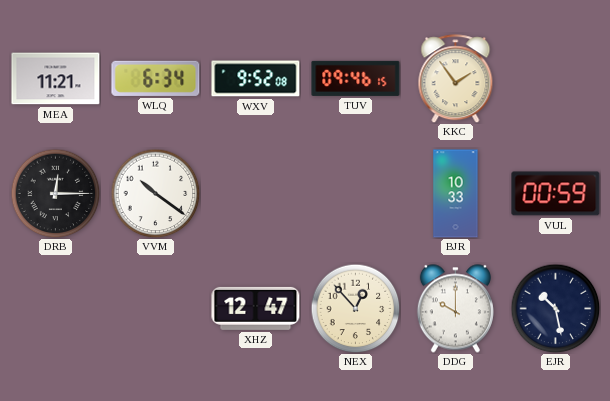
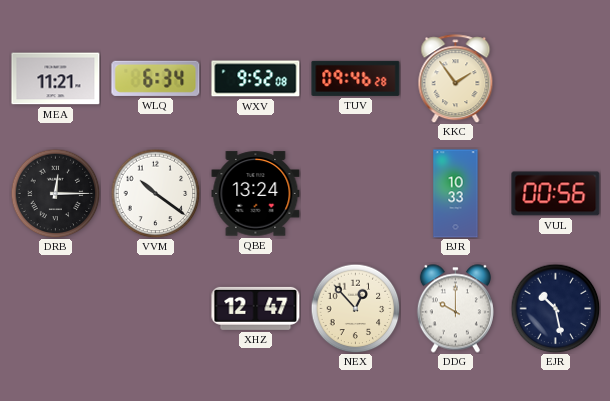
TUV: 09:46:15 -> 09:46:28
QBE: none -> 13:24
VUL: 00:59 -> 00:56
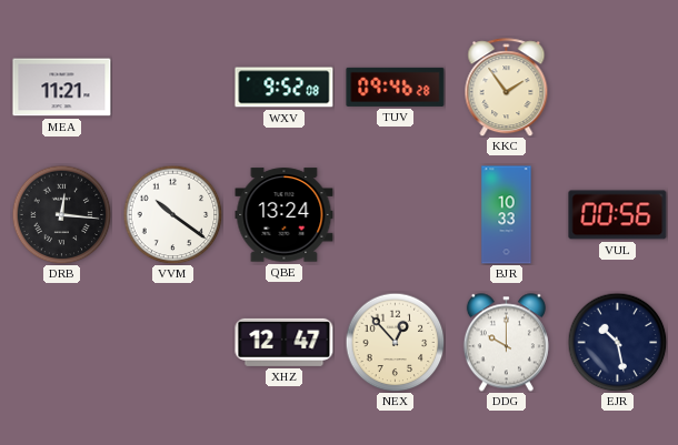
WLQ: 6:34 -> none
DRB: 12:15 -> 12:16
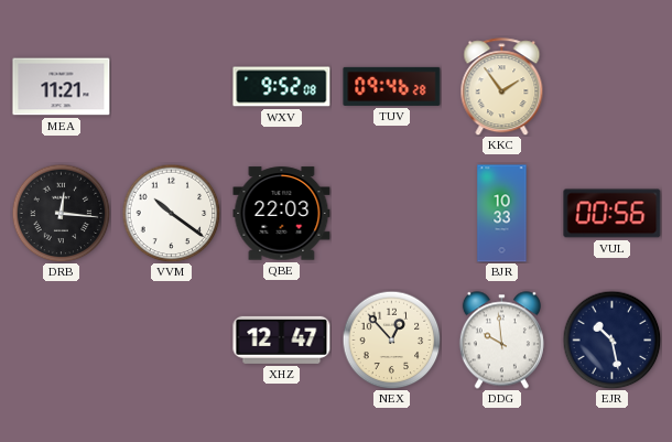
QBE: 13:24 -> 22:03
DDG: 10:00 -> 9:59
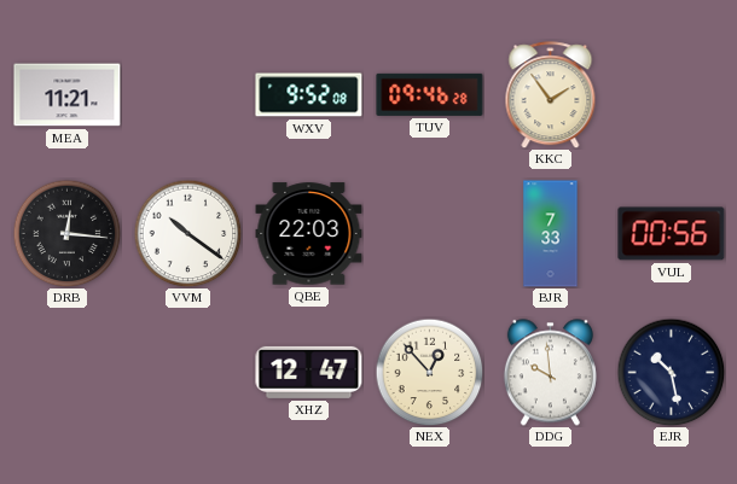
BJR: 10:33 -> 7:33
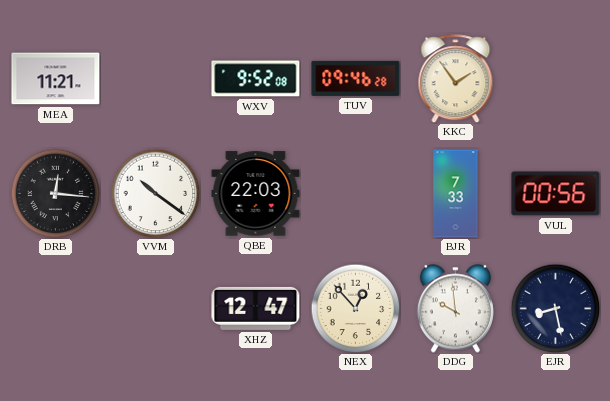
EJR: 10:28 -> 8:28
